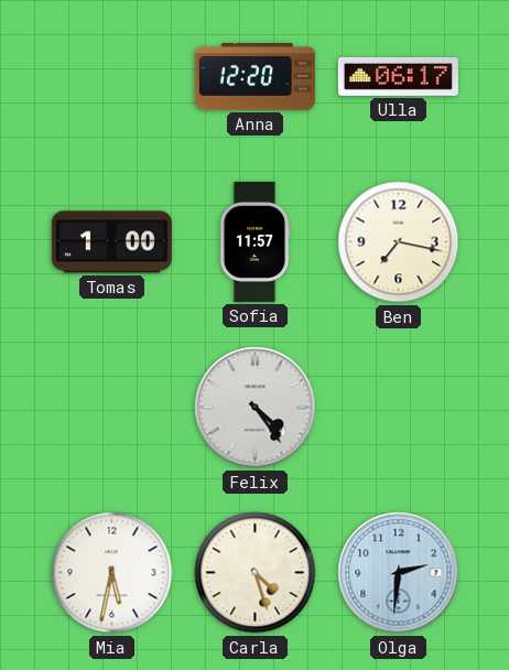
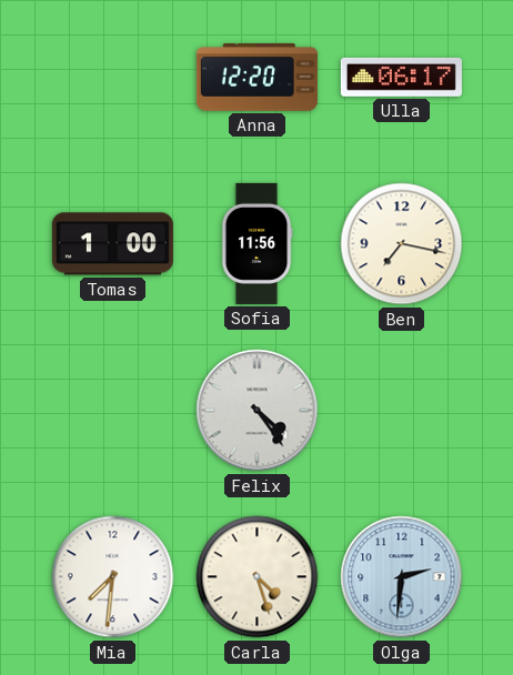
Sofia: 11:57 -> 11:56
Mia: 5:32 -> 7:31
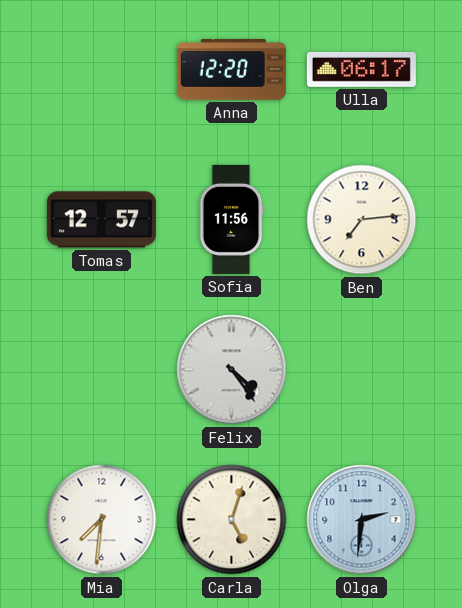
Tomas: 1:00 -> 12:57
Ben: 7:17 -> 7:14
Carla: 4:27 -> 5:03
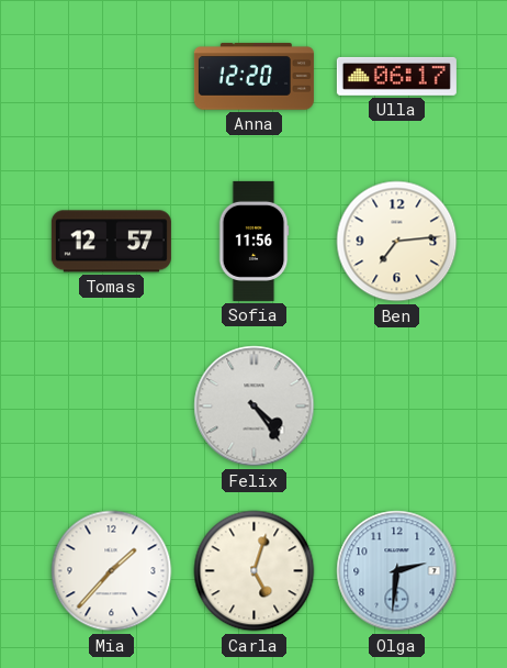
Mia: 7:31 -> 1:37
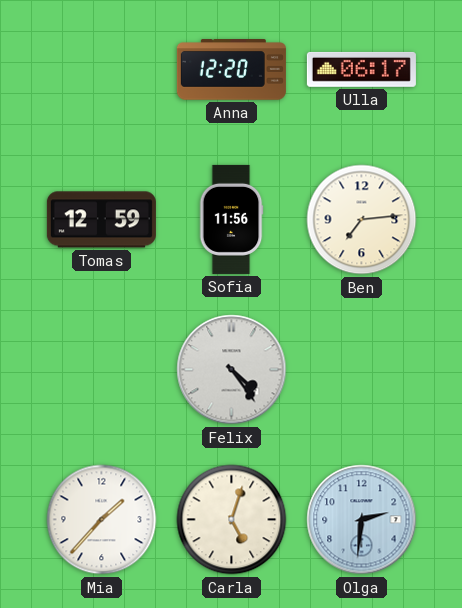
Tomas: 12:57 -> 12:59
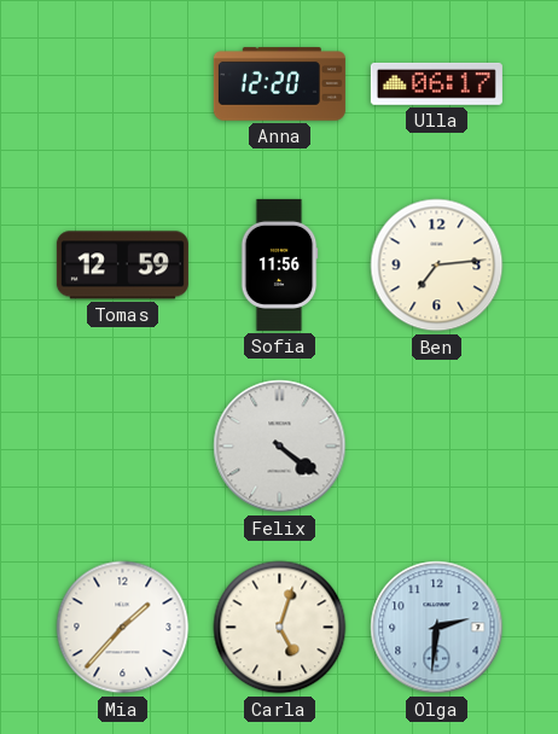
Felix: 4:24 -> 4:21
